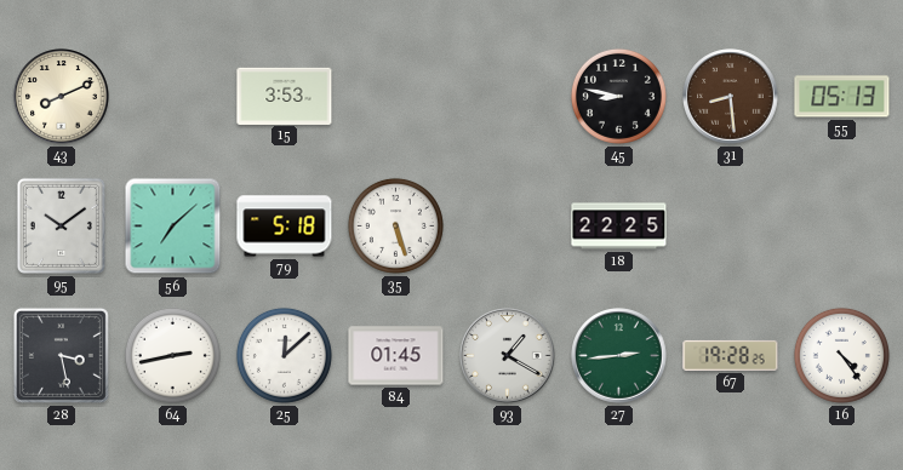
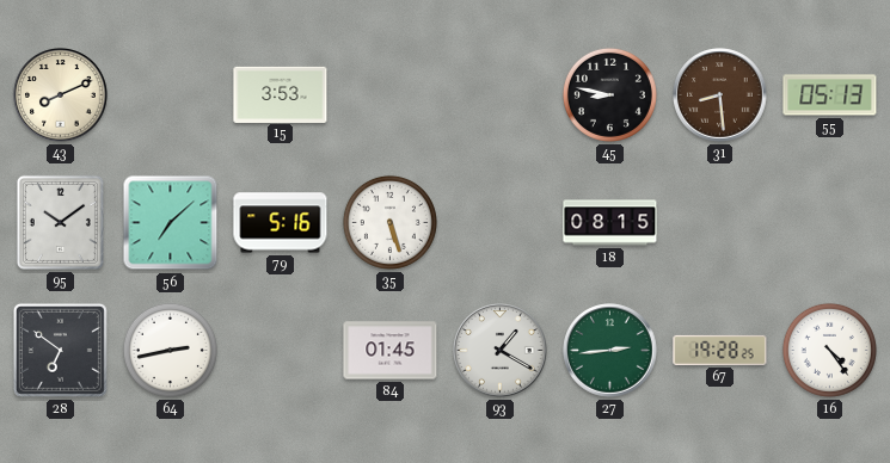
79: 5:18 -> 5:16
18: 22:25 -> 08:15
28: 3:28 -> 6:51
25: 12:08 -> none
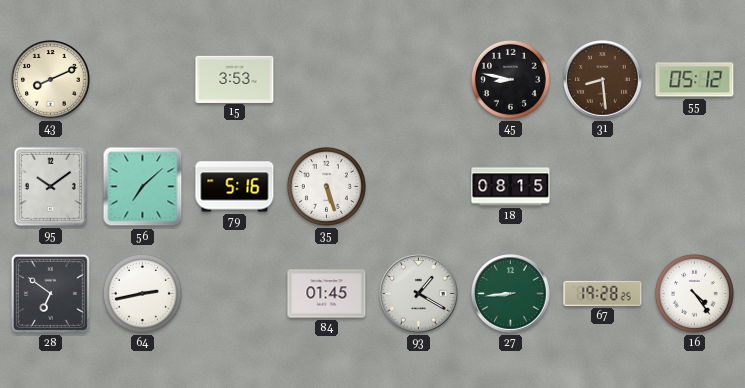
55: 05:13 -> 05:12
27: 2:44 -> 8:44
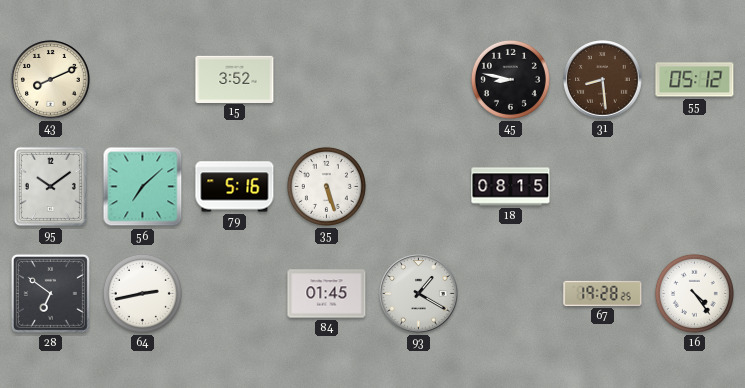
15: 3:53 -> 3:52
27: 8:44 -> none
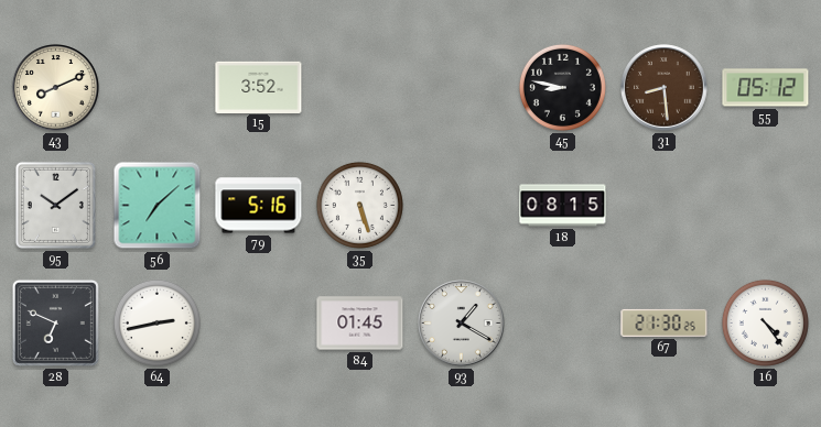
28: 6:51 -> 6:49
67: 19:28 -> 21:30
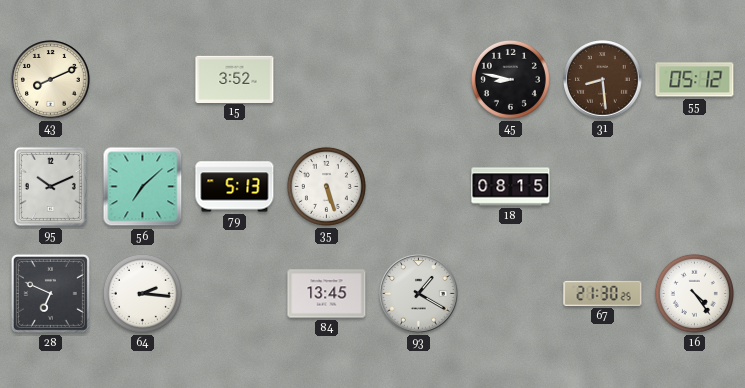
95: 10:09 -> 10:11
79: 5:16 -> 5:13
64: 2:43 -> 2:16
84: 01:45 -> 13:45
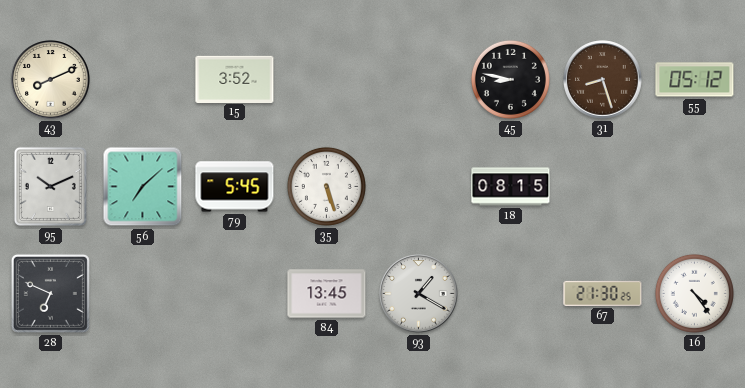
31: 8:29 -> 8:27
79: 5:13 -> 5:45
64: 2:16 -> none
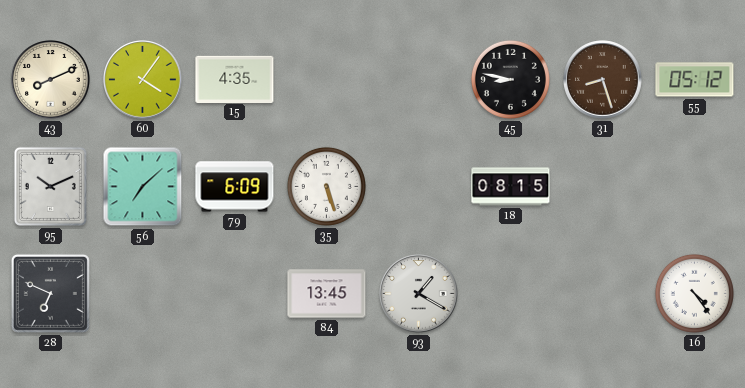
60: none -> 4:06
15: 3:52 -> 4:35
79: 5:45 -> 6:09
67: 21:30 -> none
